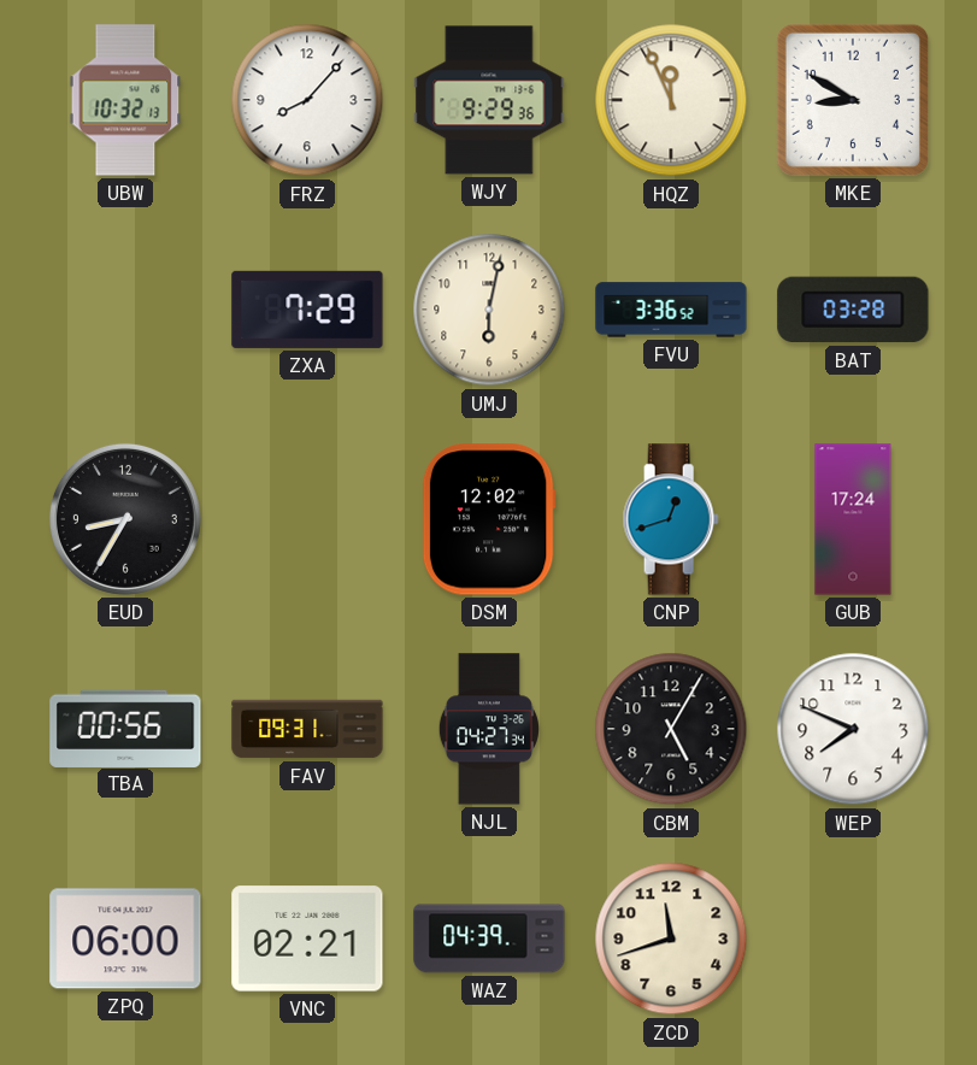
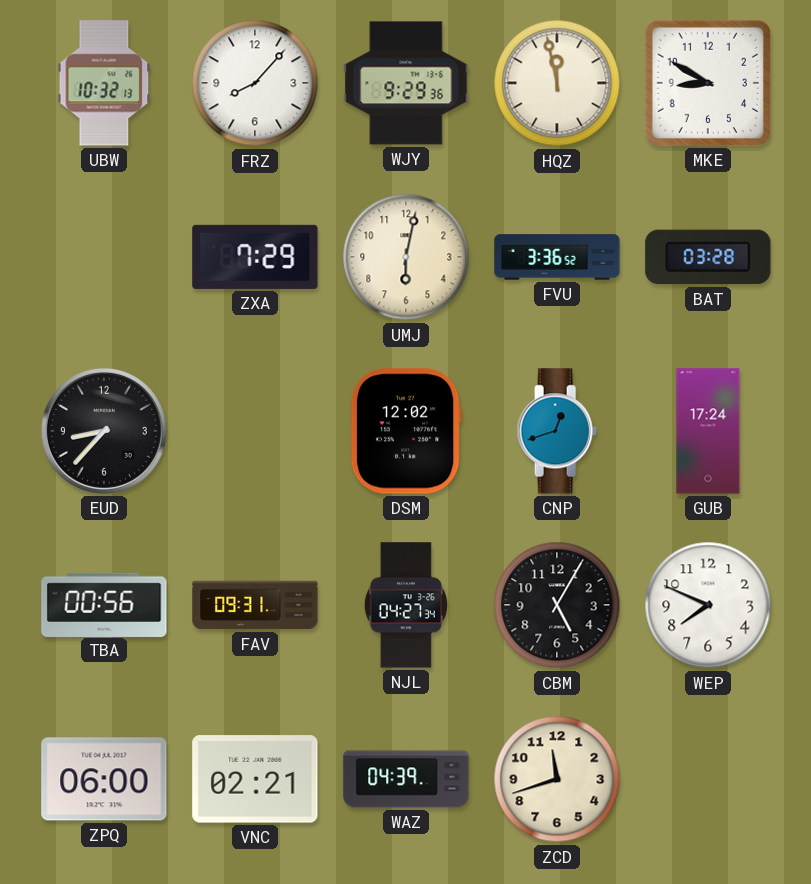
HQZ: 11:56 -> 11:58
EUD: 8:35 -> 8:37
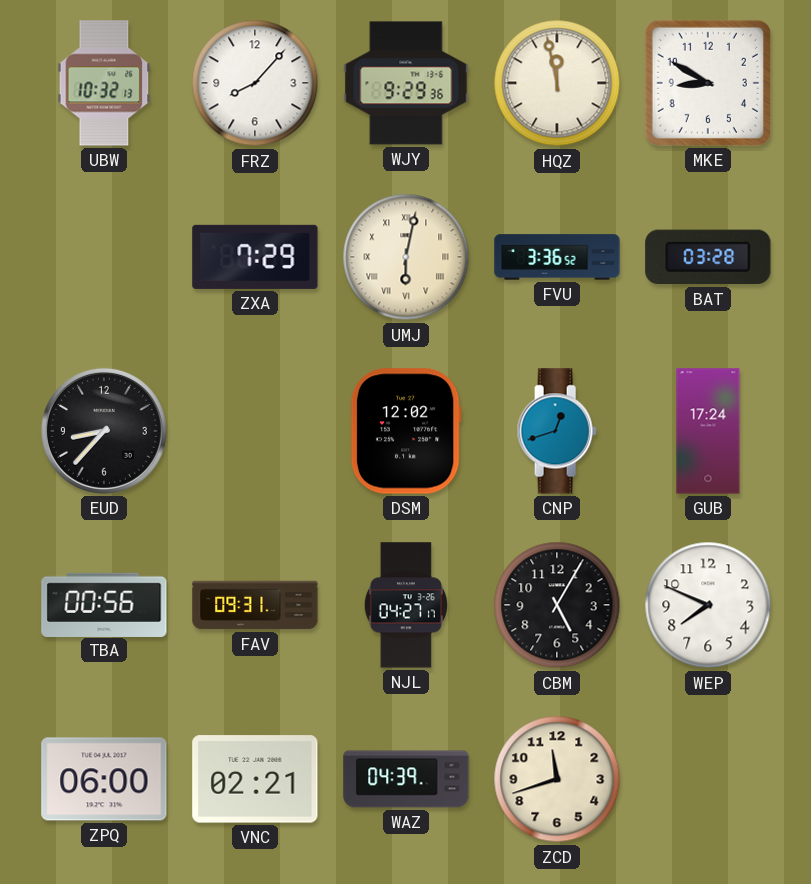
UMJ numerals: Arabic -> Roman
NJL: 04:27:34 -> 04:27:17
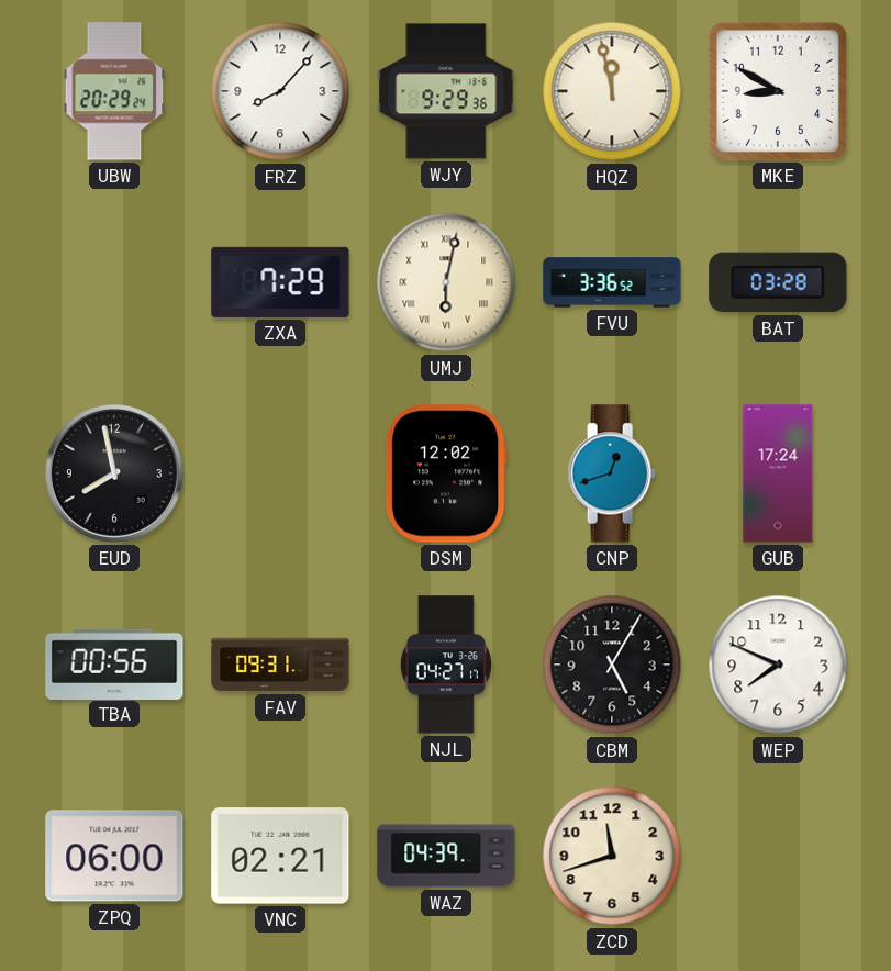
UBW: 10:32 -> 20:29
EUD: 8:37 -> 7:58
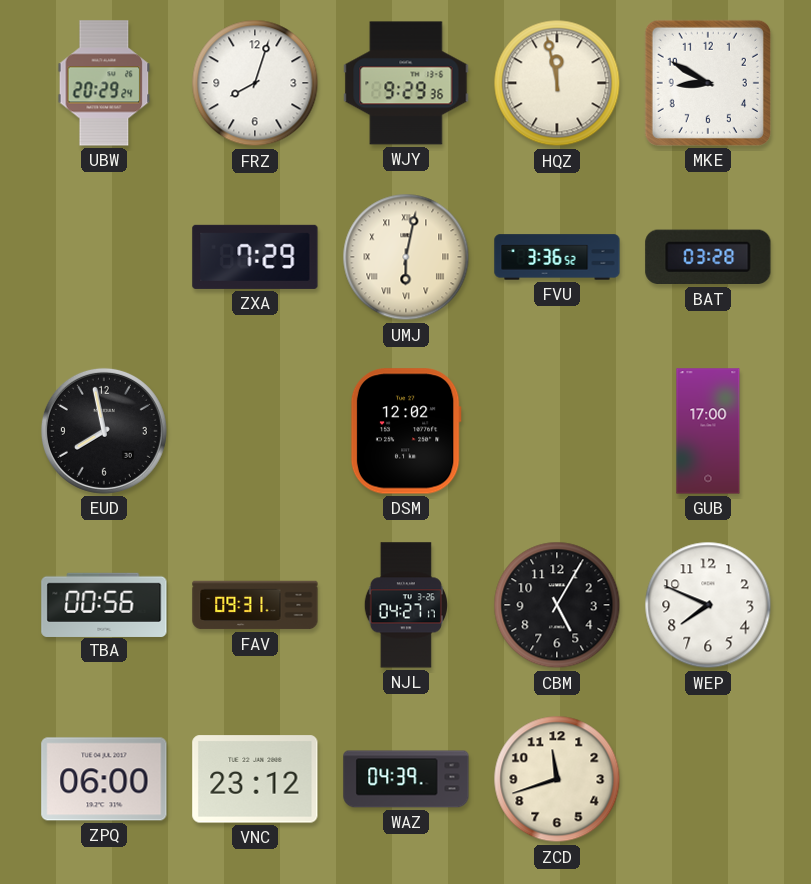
FRZ: 8:07 -> 8:03
CNP: 12:42 -> none
GUB: 17:24 -> 17:00
VNC: 02:21 -> 23:12
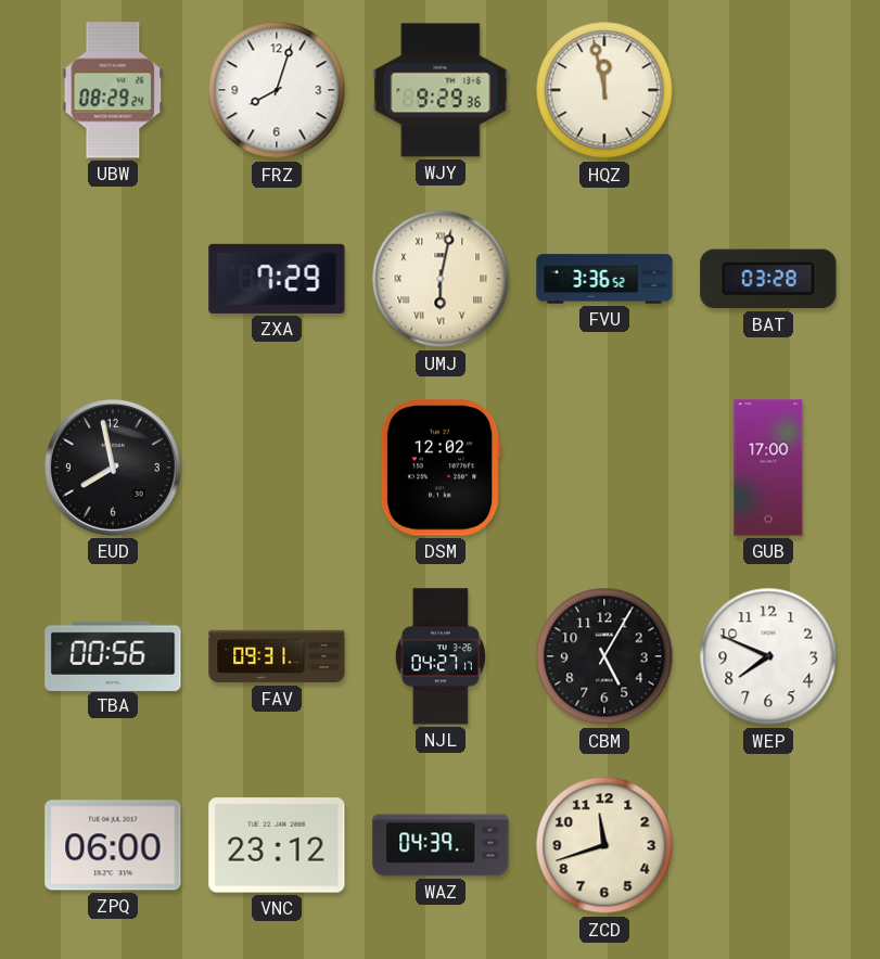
UBW: 20:29 -> 08:29
MKE: 8:50 -> none
